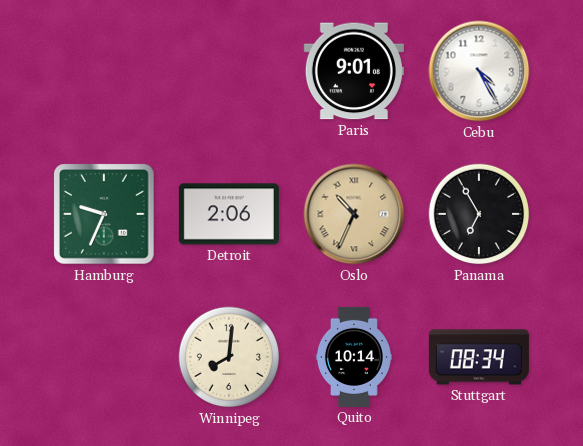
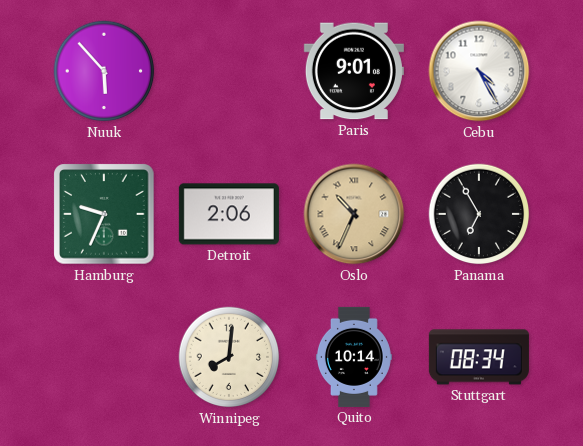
Nuuk: none -> 5:53
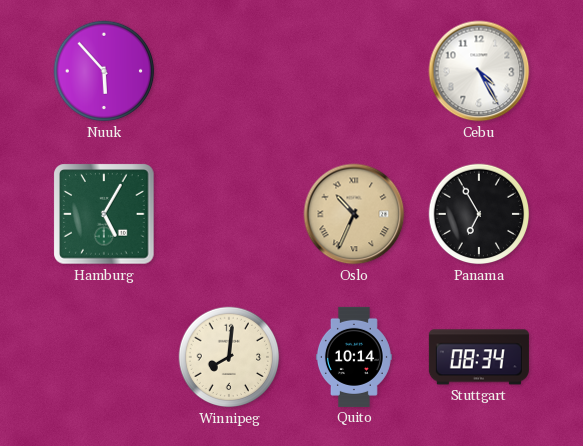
Paris: 9:01 -> none
Hamburg: 9:34 -> 5:05
Detroit: 2:06 -> none
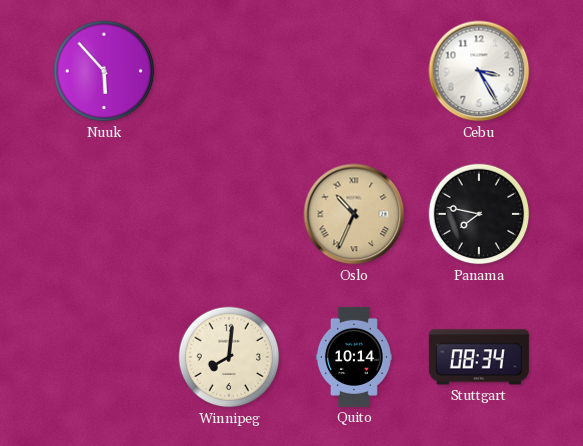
Cebu: 4:25 -> 3:25
Hamburg: 5:05 -> none
Panama: 6:55 -> 7:47
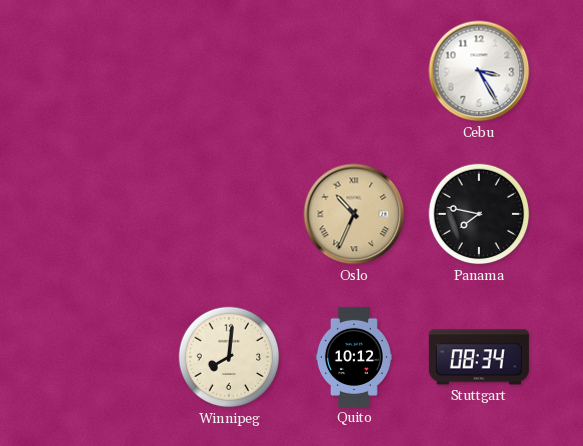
Nuuk: 5:53 -> none
Quito: 10:14 -> 10:12
